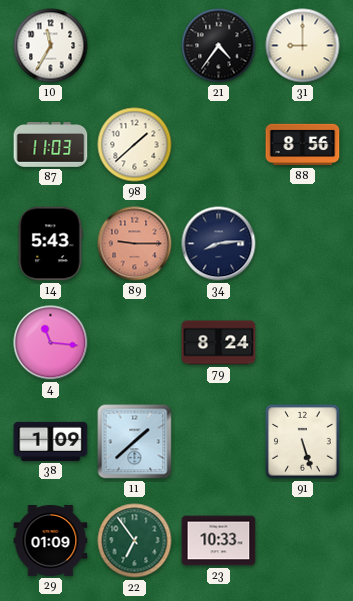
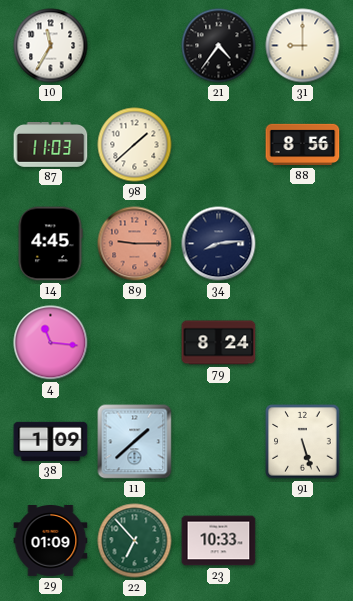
14: 5:43 -> 4:45
22: 6:54 -> 6:53
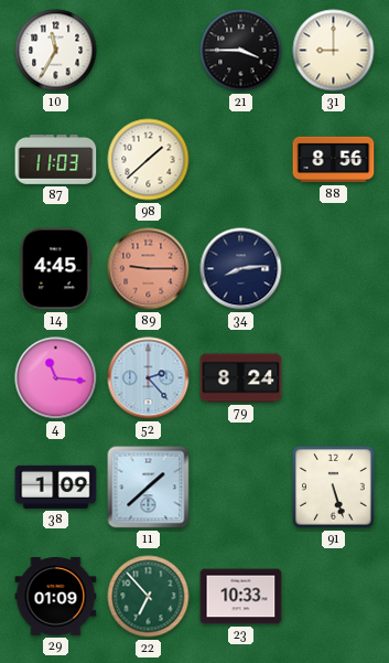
21: 4:36 -> 3:45
52: none -> 2:23
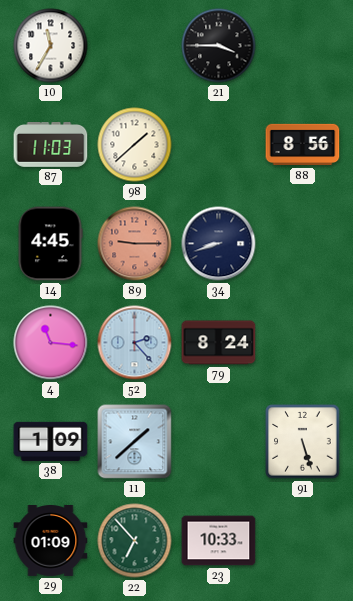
31: 9:00 -> none
34: 8:14 -> 8:42
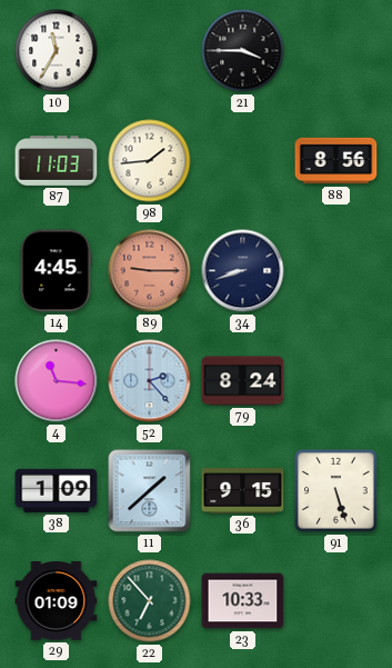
98: 1:38 -> 1:44
36: none -> 9:15
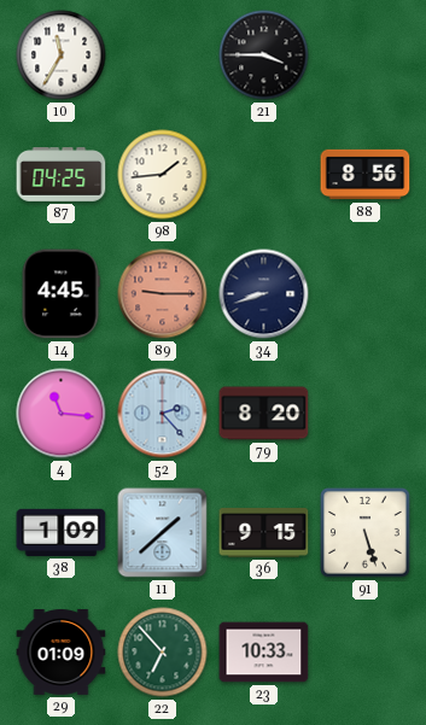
87: 11:03 -> 04:25
79: 8:24 -> 8:20
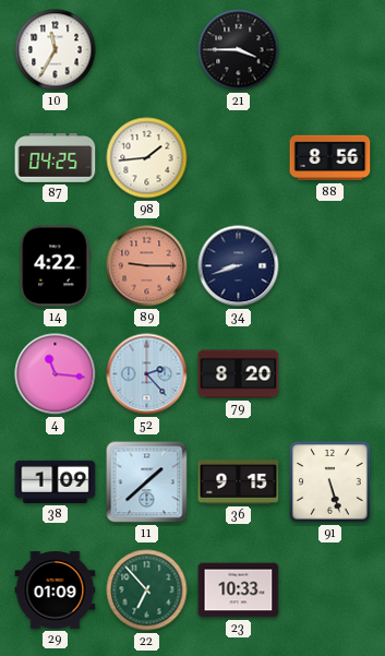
14: 4:45 -> 4:22
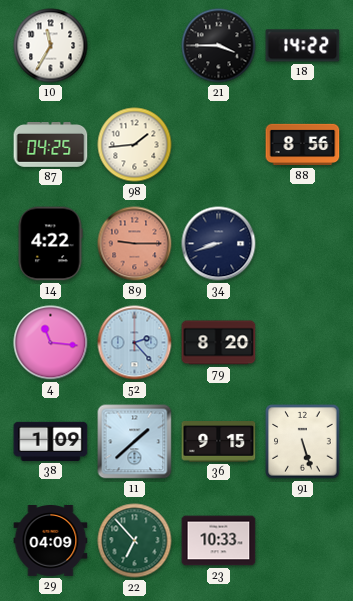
18: none -> 14:22
29: 01:09 -> 04:09
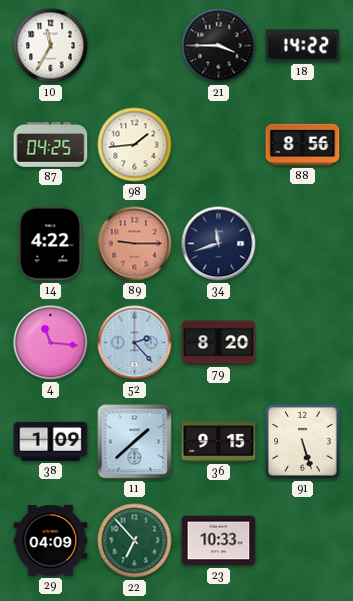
34: 8:42 -> 11:42
